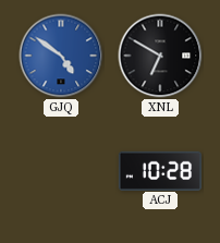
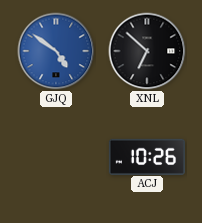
XNL: 6:50 -> 6:52
ACJ: 10:28 -> 10:26
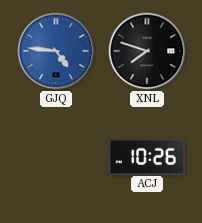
GJQ: 4:51 -> 4:46
XNL: 6:52 -> 7:48
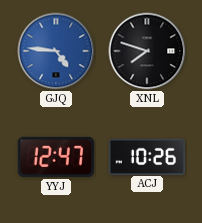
YYJ: none -> 12:47
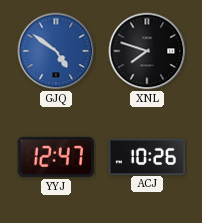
GJQ: 4:46 -> 4:51
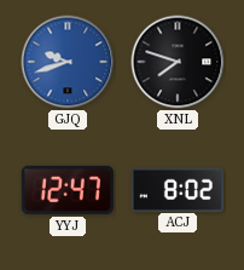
GJQ: 4:51 -> 9:42
ACJ: 10:26 -> 8:02
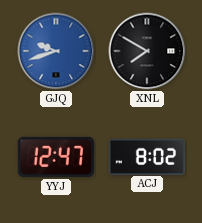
XNL: 7:48 -> 7:50
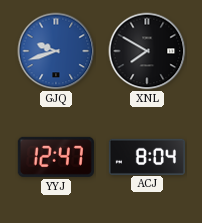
ACJ: 8:02 -> 8:04
